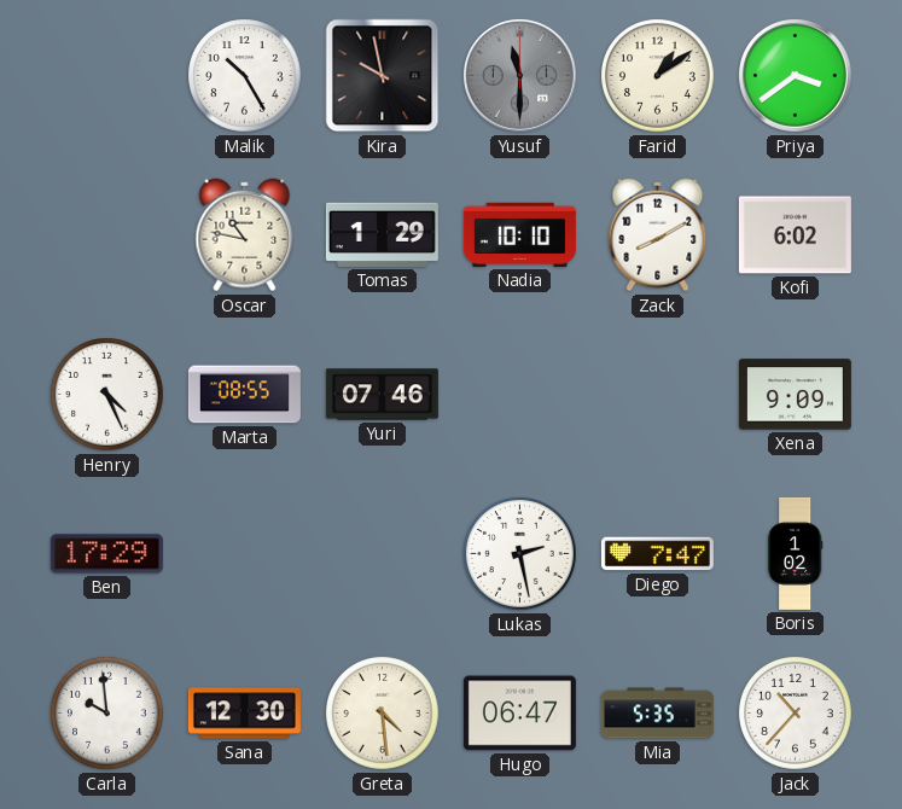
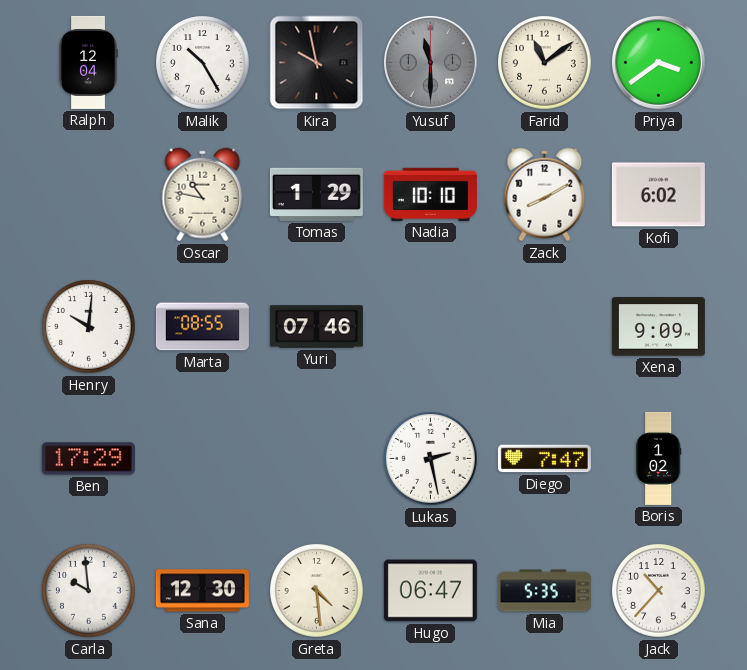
Ralph: none -> 12:04
Farid: 1:09 -> 11:09
Henry: 4:26 -> 10:01
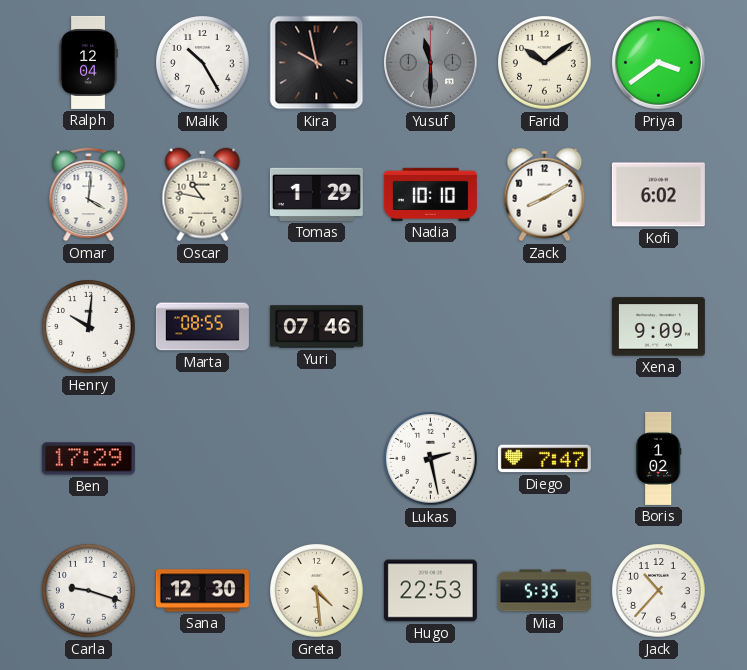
Farid: 11:09 -> 10:09
Omar: none -> 4:01
Carla: 9:59 -> 9:18
Hugo: 06:47 -> 22:53
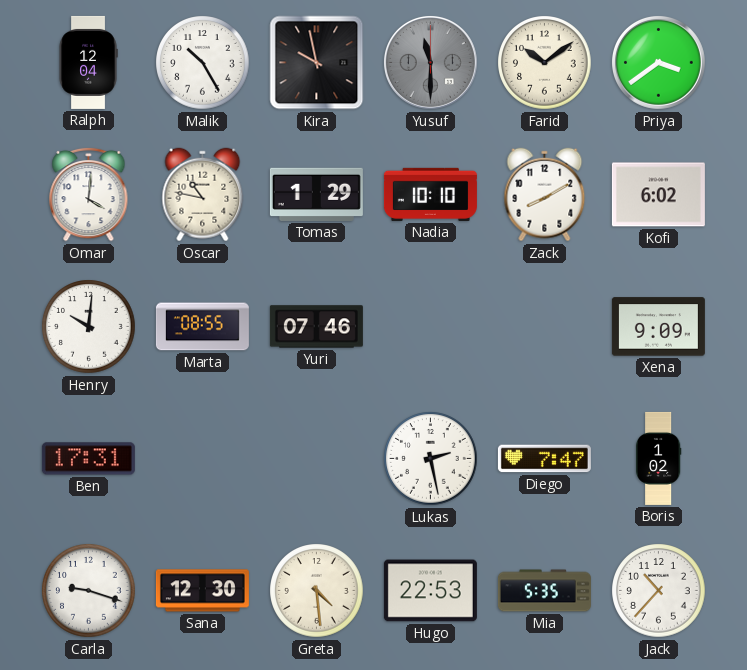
Ben: 17:29 -> 17:31
